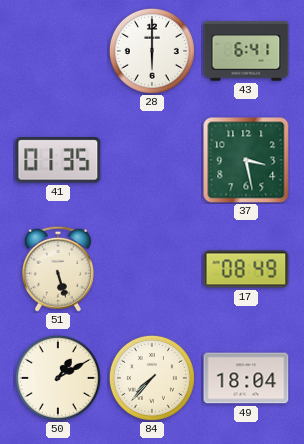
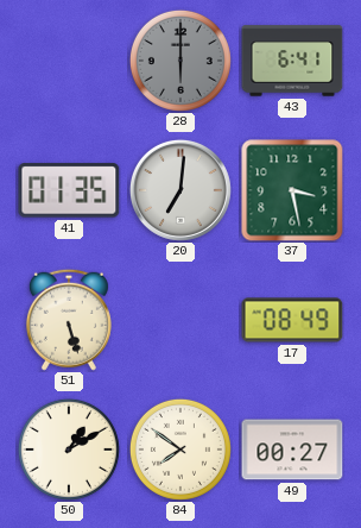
28 dial: white -> grey
20: none -> 7:01
84: 7:37 -> 7:51
49: 18:04 -> 00:27
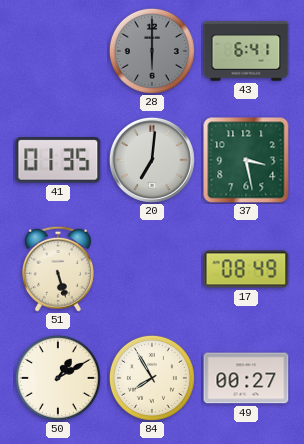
84: 7:51 -> 7:55
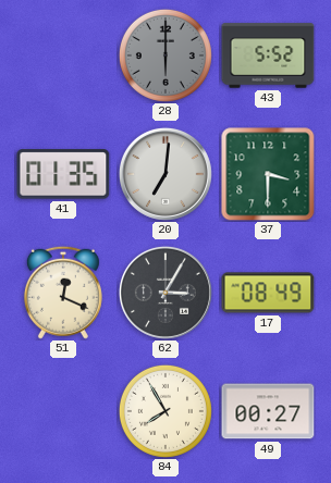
43: 6:41 -> 5:52
37: 3:28 -> 3:30
51: 5:27 -> 12:19
62: none -> 3:05
50: 1:10 -> none
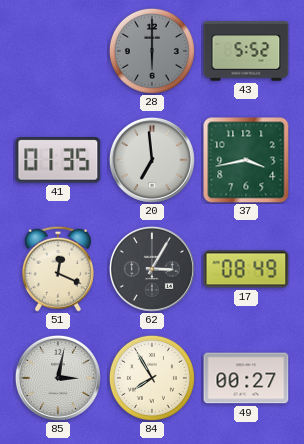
20: 7:01 -> 6:59
37: 3:30 -> 3:43
85: none -> 3:02
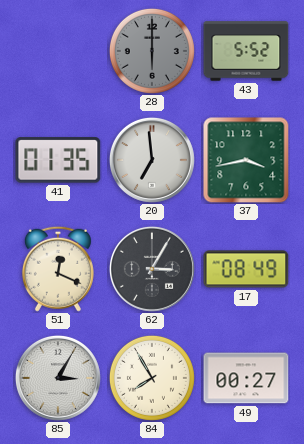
85: 3:02 -> 3:05
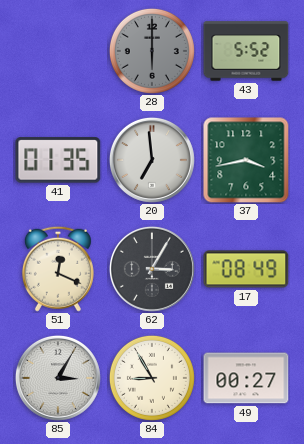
84: 7:55 -> 8:55
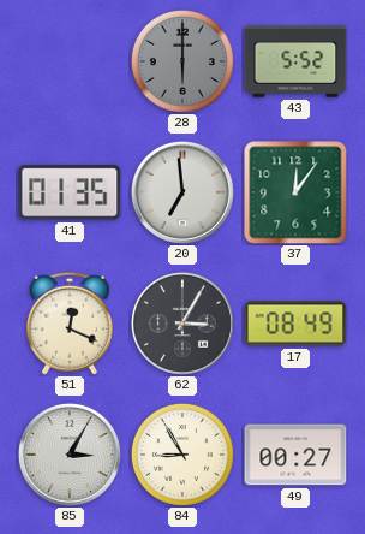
37: 3:43 -> 12:06
